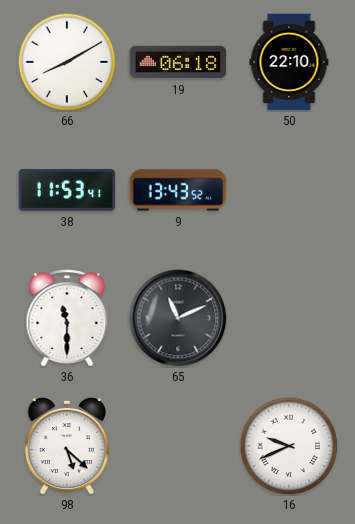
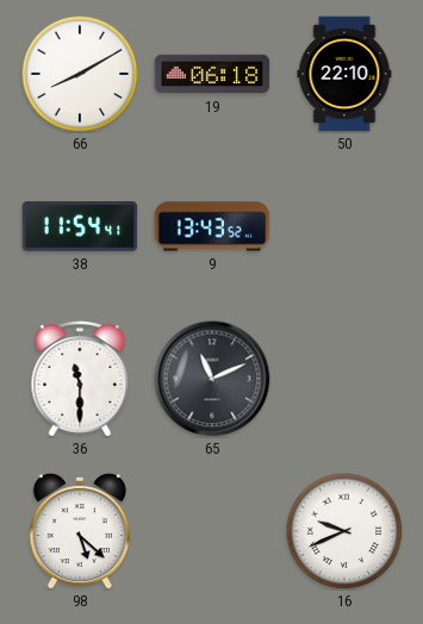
38: 11:53 -> 11:54
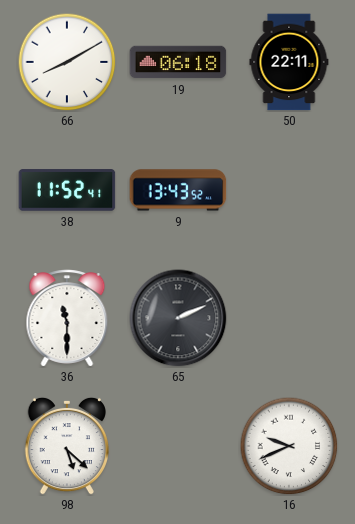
50: 22:10 -> 22:11
38: 11:54 -> 11:52
65: 11:11 -> 2:11
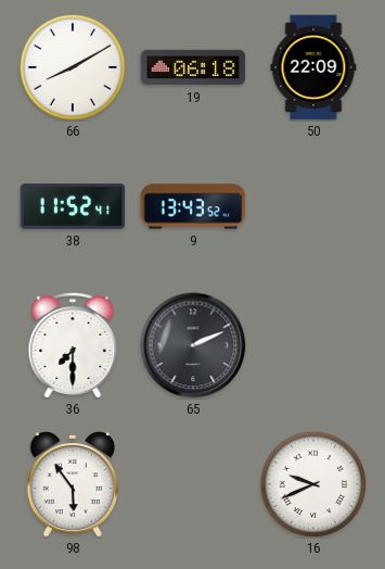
50: 22:11 -> 22:09
36: 11:30 -> 7:30
98: 5:22 -> 5:54
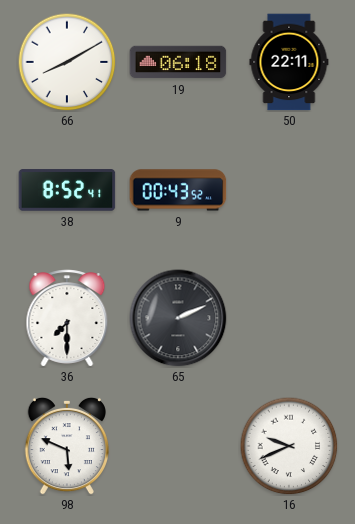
50: 22:09 -> 22:11
38: 11:52 -> 8:52
9: 13:43 -> 00:43
98: 5:54 -> 5:49
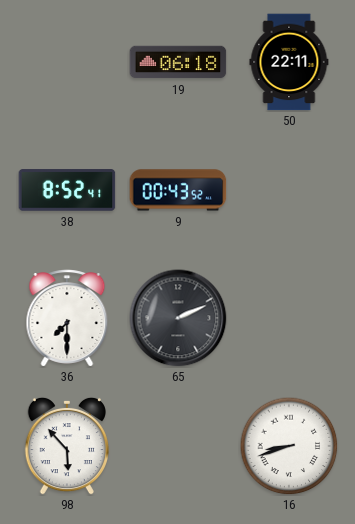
66: 8:10 -> none
98: 5:49 -> 5:53
16: 9:41 -> 8:42
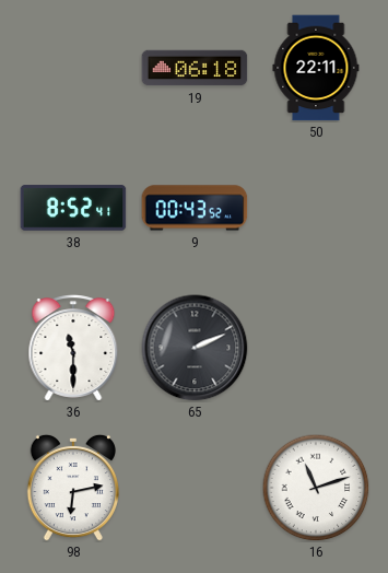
36: 7:30 -> 11:30
98: 5:53 -> 6:13
16: 8:42 -> 11:12
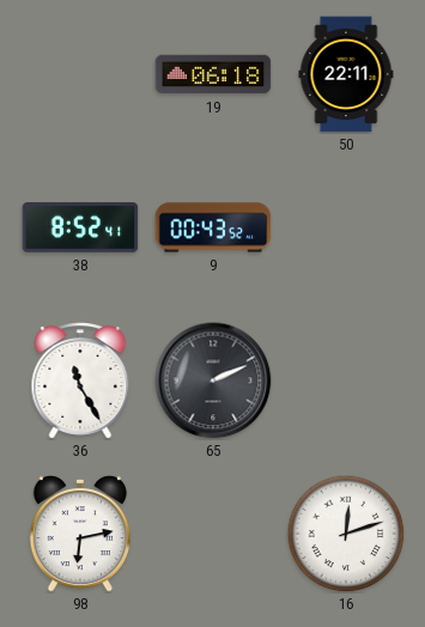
36: 11:30 -> 11:25
16: 11:12 -> 12:12
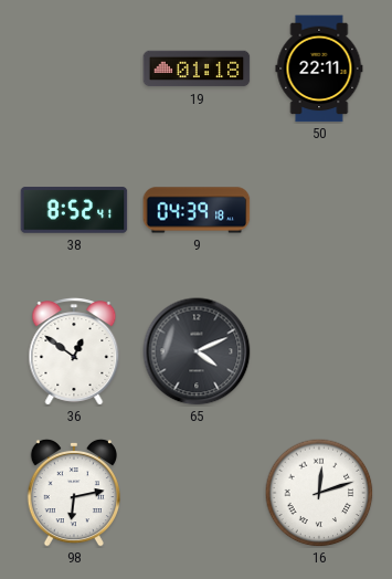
19: 06:18 -> 01:18
9: 00:43 -> 04:39
36: 11:25 -> 12:51
65: 2:11 -> 4:11
